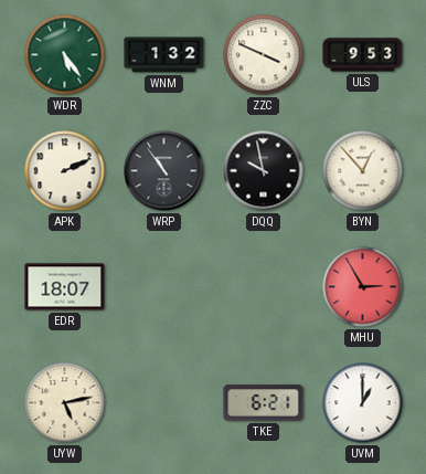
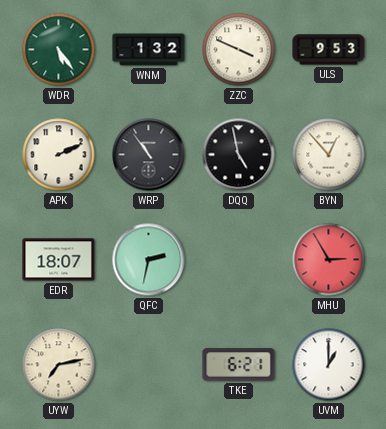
DQQ: 9:58 -> 4:58
QFC: none -> 2:32
UYW: 5:13 -> 7:13
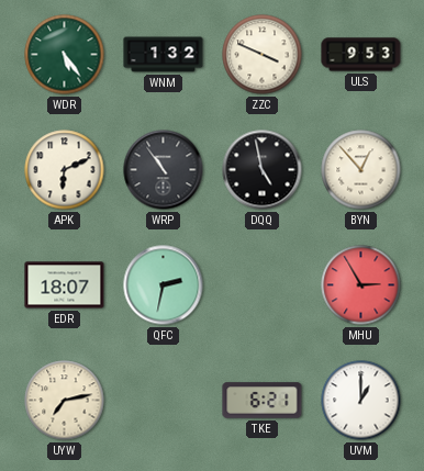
APK: 2:11 -> 6:11
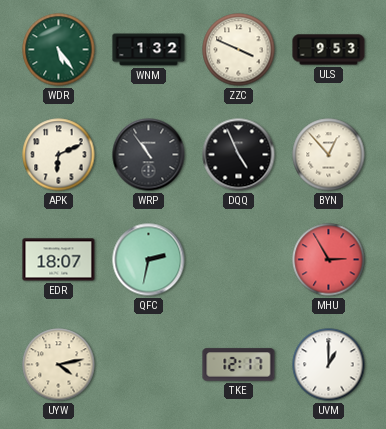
DQQ: 4:58 -> 4:56
UYW: 7:13 -> 4:13
TKE: 6:21 -> 12:17
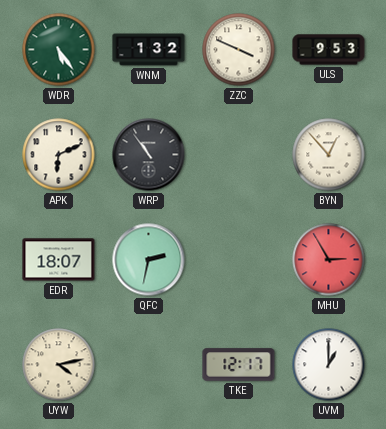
DQQ: 4:56 -> none
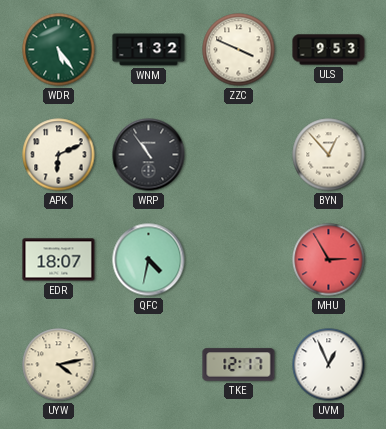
QFC: 2:32 -> 4:32
UVM: 1:00 -> 12:56
